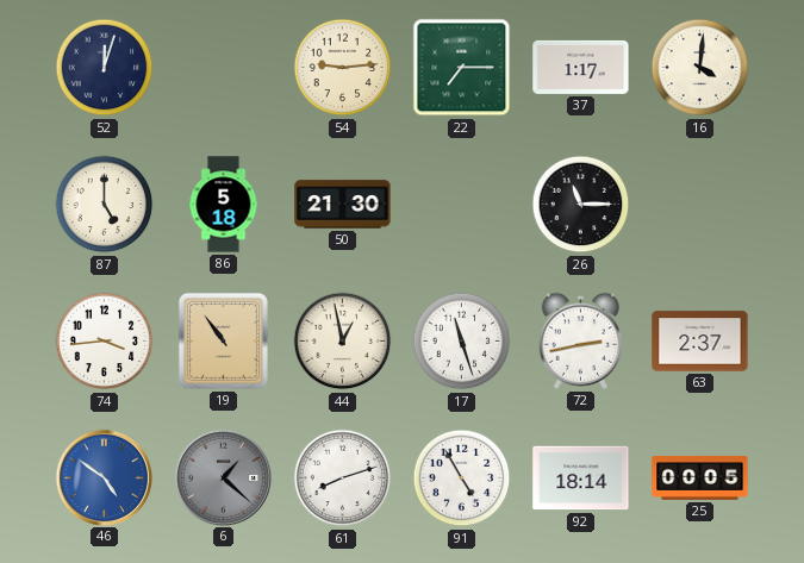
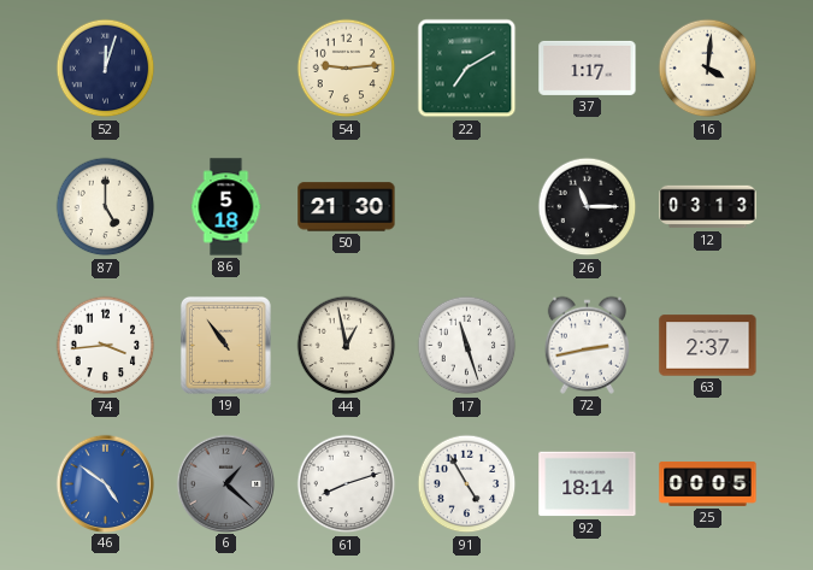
22: 7:15 -> 7:10
12: none -> 03:13
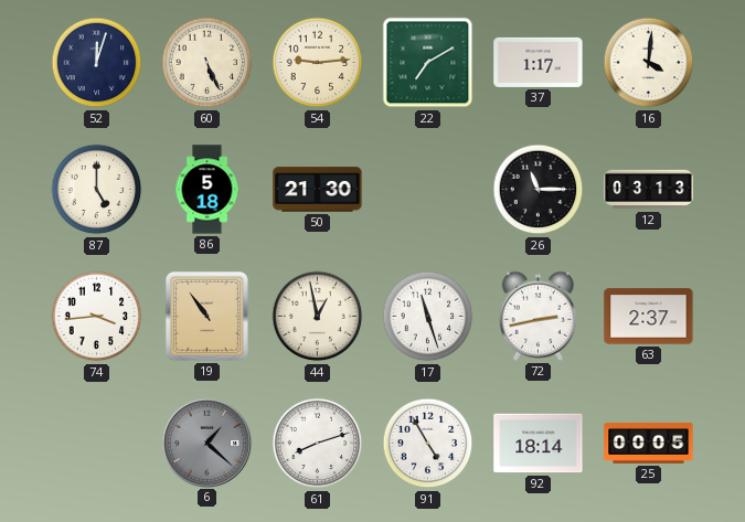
60: none -> 5:26
46: 4:51 -> none
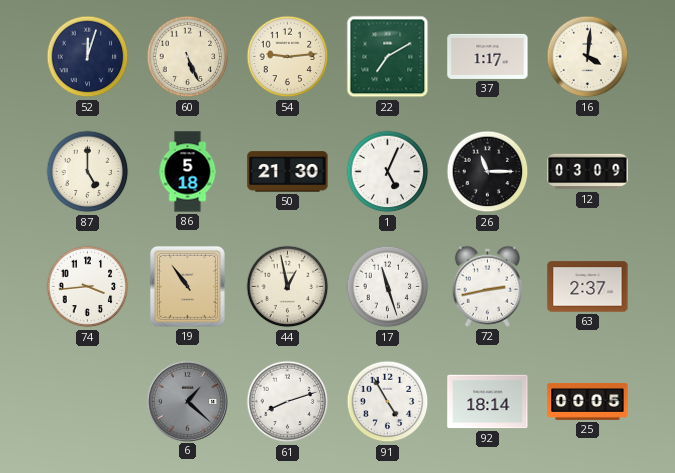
1: none -> 5:04
12: 03:13 -> 03:09
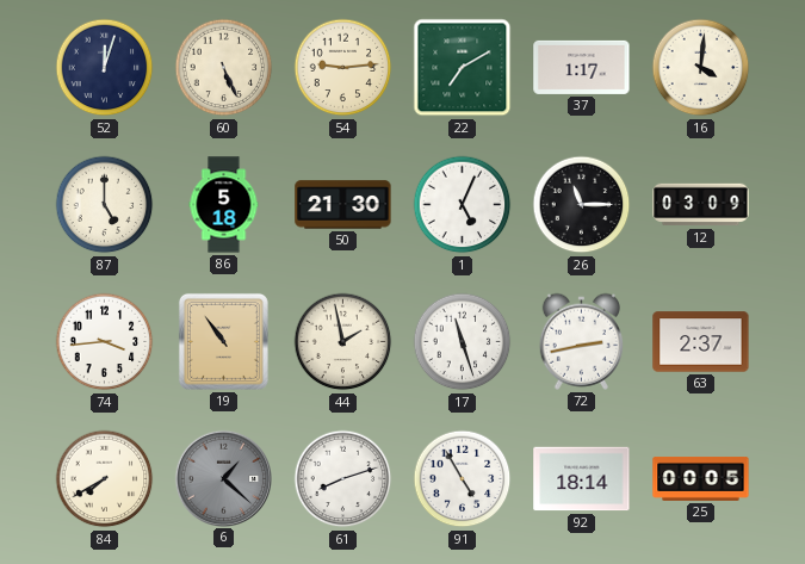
44: 12:58 -> 1:58
84: none -> 7:40
